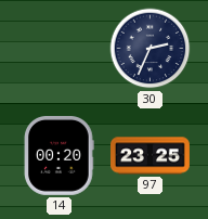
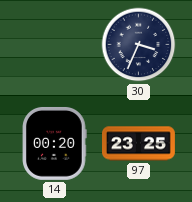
30: 2:34 -> 3:34
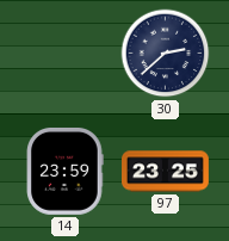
30: 3:34 -> 2:38
14: 00:20 -> 23:59
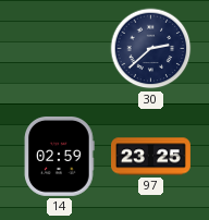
14: 23:59 -> 02:59
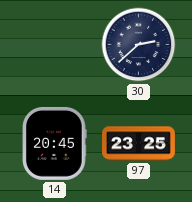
14: 02:59 -> 20:45
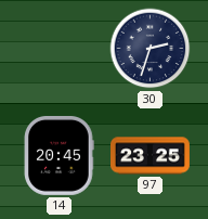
30: 2:38 -> 2:33
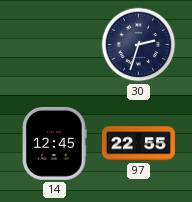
14: 20:45 -> 12:45
97: 23:25 -> 22:55
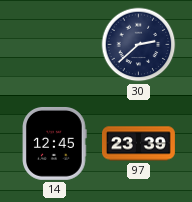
30: 2:33 -> 2:38
97: 22:55 -> 23:39
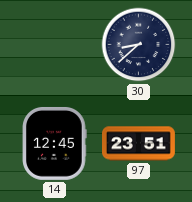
30: 2:38 -> 8:38
97: 23:39 -> 23:51
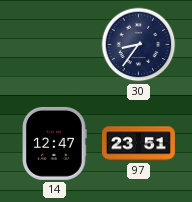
30: 8:38 -> 8:36
14: 12:45 -> 12:47
